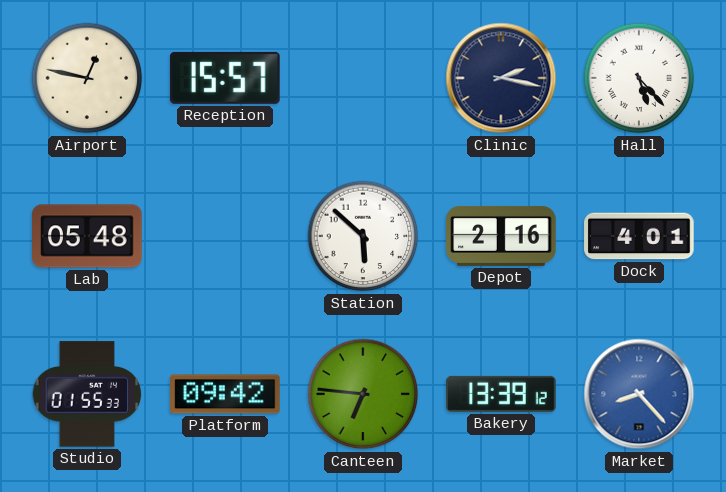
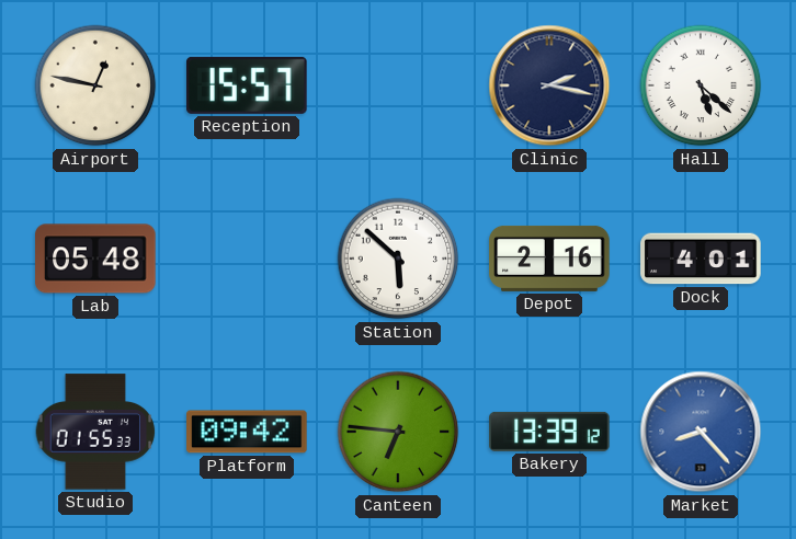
Hall: 5:23 -> 5:22
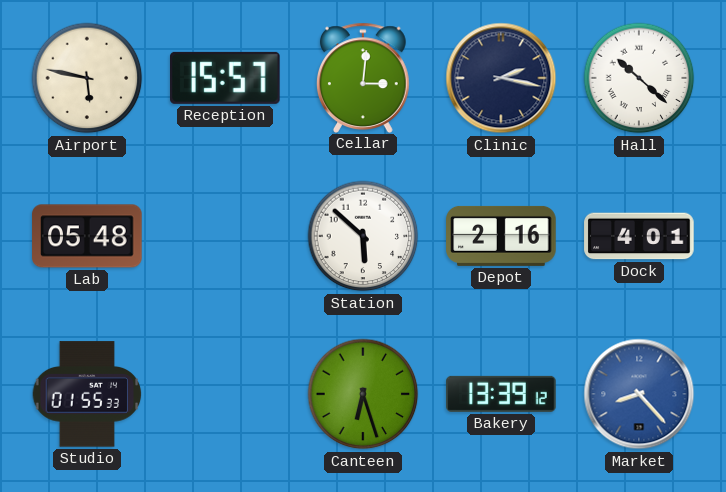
Airport: 12:47 -> 5:47
Cellar: none -> 3:01
Hall: 5:22 -> 10:22
Platform: 09:42 -> none
Canteen: 6:46 -> 6:27
